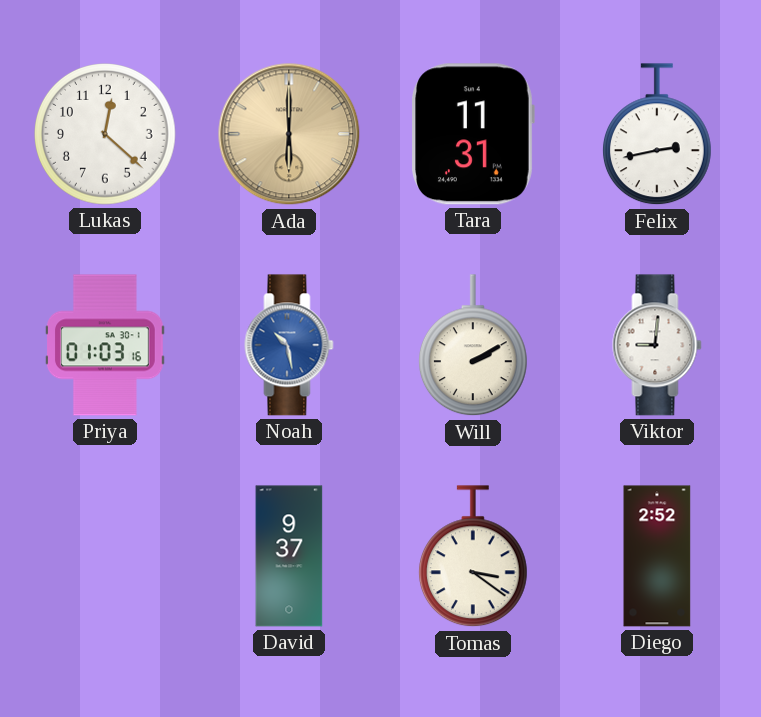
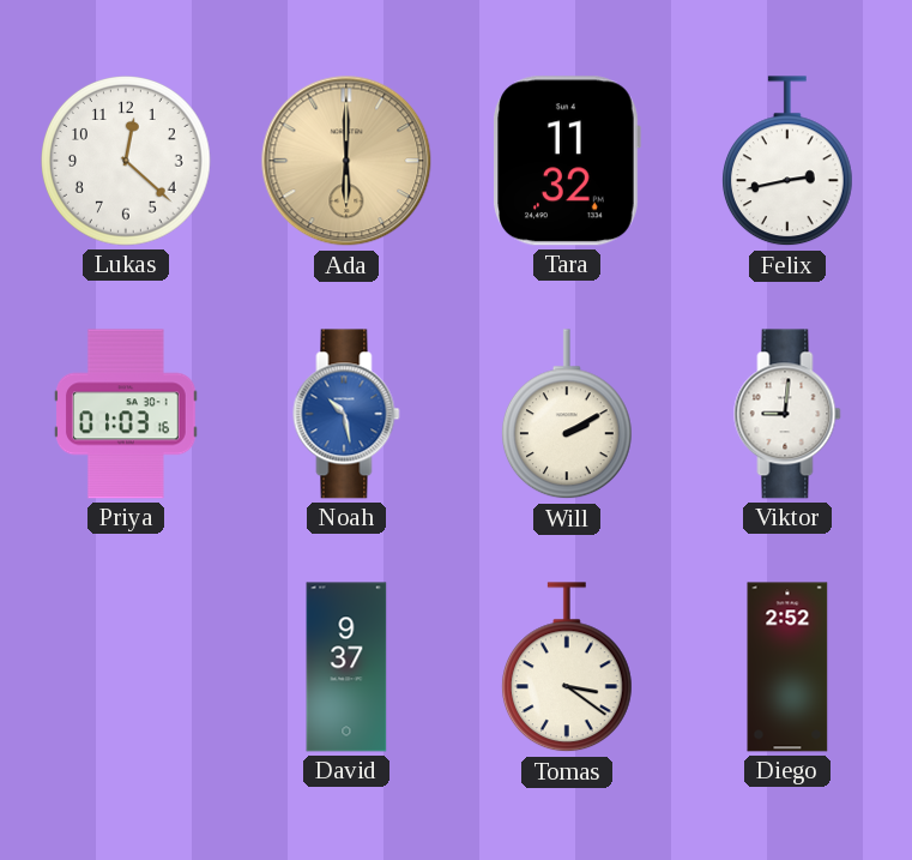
Tara: 11:31 -> 11:32
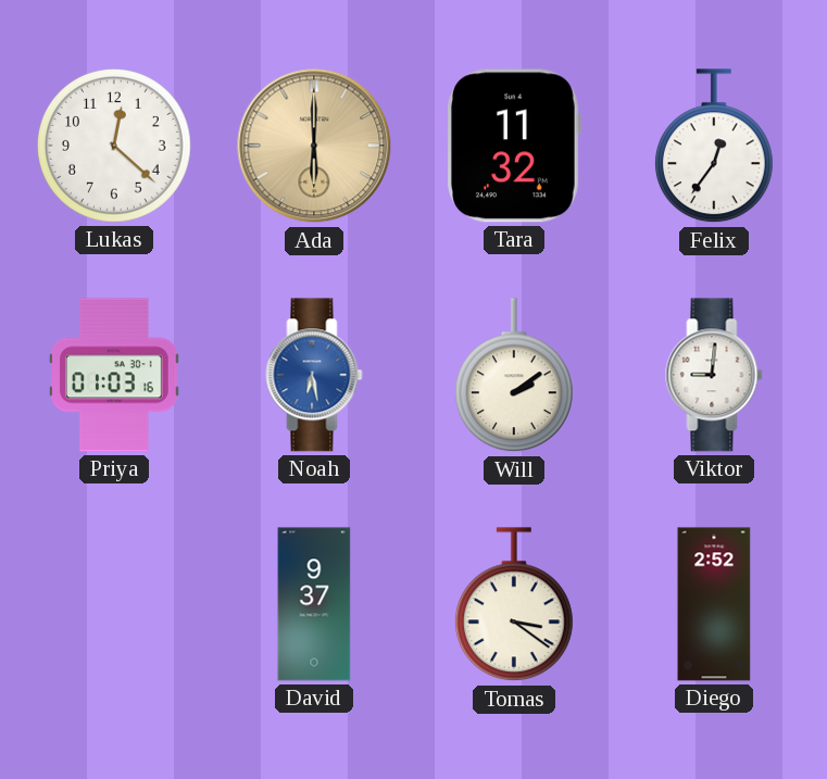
Felix: 2:43 -> 12:36
Noah: 10:28 -> 6:28
Will: 2:10 -> 2:09
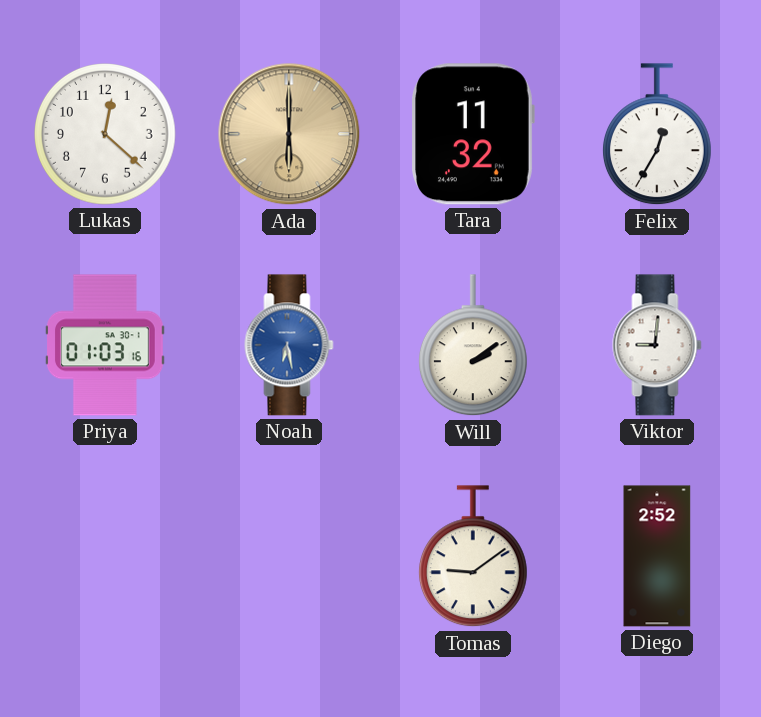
Felix: 12:36 -> 12:35
David: 9:37 -> none
Tomas: 3:21 -> 9:09
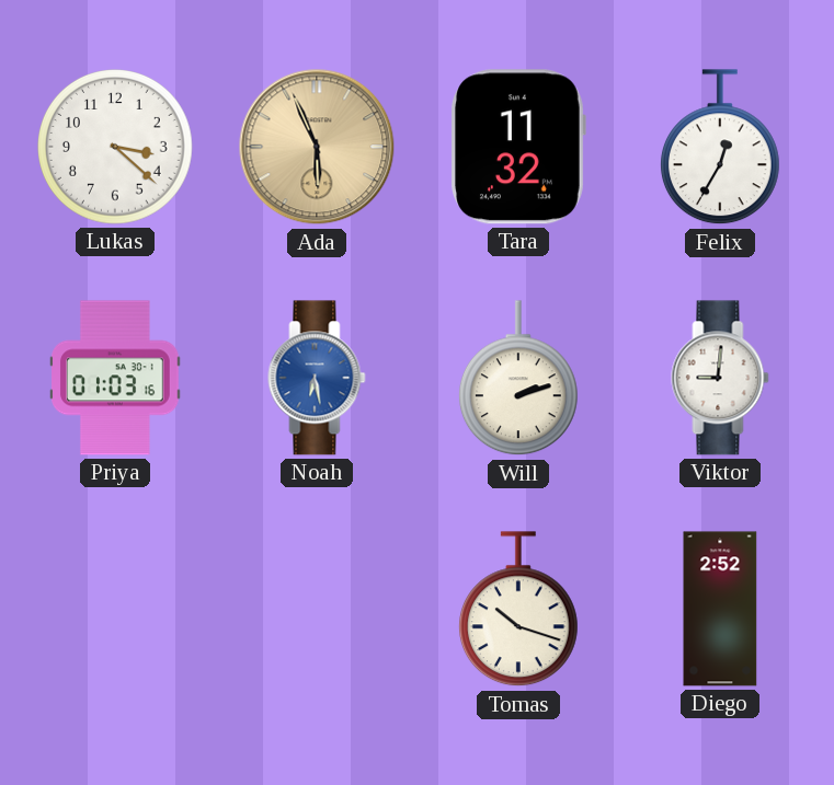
Lukas: 12:22 -> 3:22
Ada: 6:00 -> 5:56
Will: 2:09 -> 2:12
Tomas: 9:09 -> 10:18
